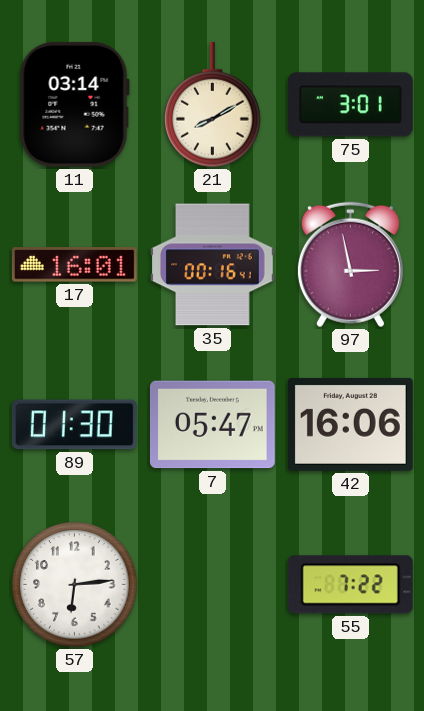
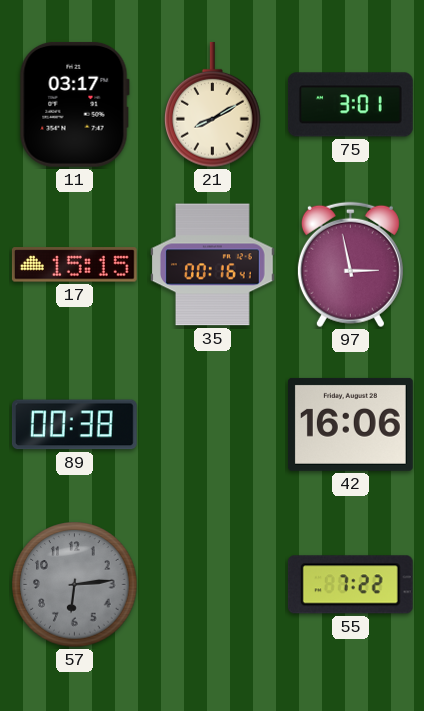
11: 03:14 -> 03:17
17: 16:01 -> 15:15
89: 01:30 -> 00:38
7: 05:47 -> none
57 dial: white -> grey
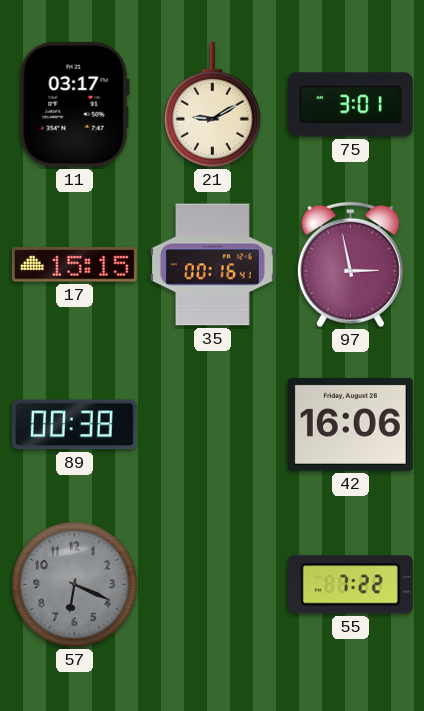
21: 8:10 -> 9:10
57: 6:14 -> 6:19
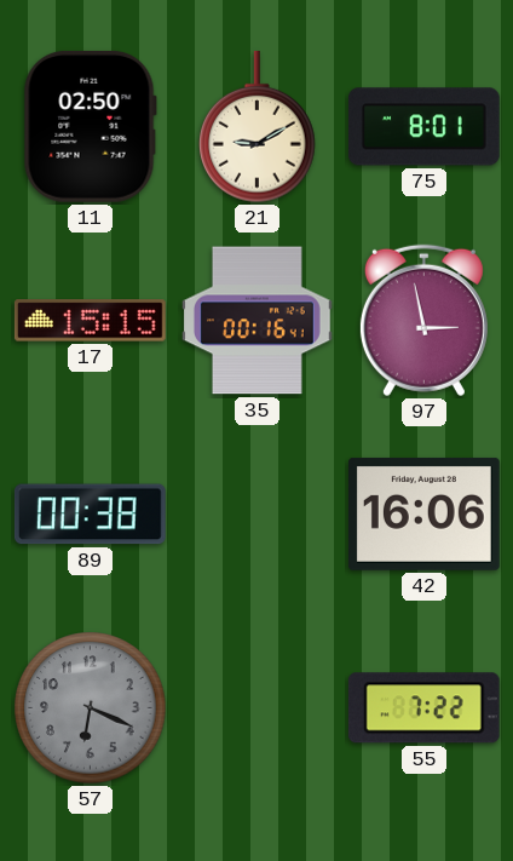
11: 03:17 -> 02:50
75: 3:01 -> 8:01
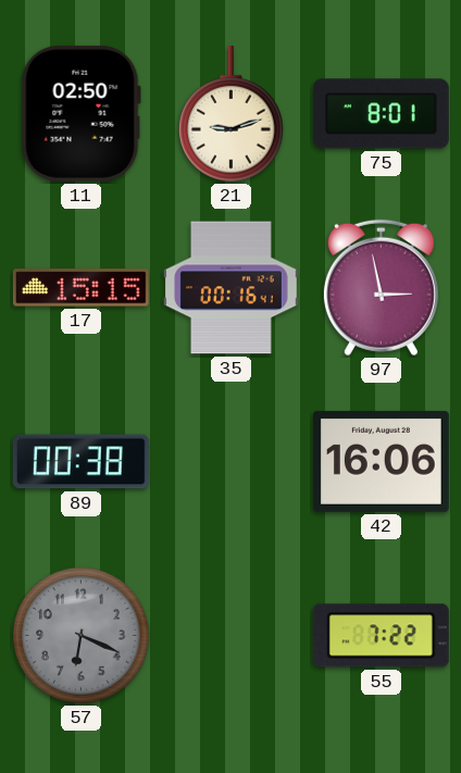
21: 9:10 -> 9:12
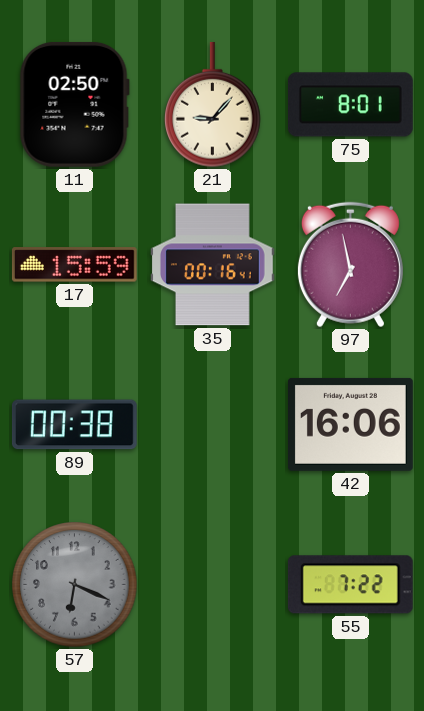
21: 9:12 -> 9:07
17: 15:15 -> 15:59
97: 2:58 -> 6:58
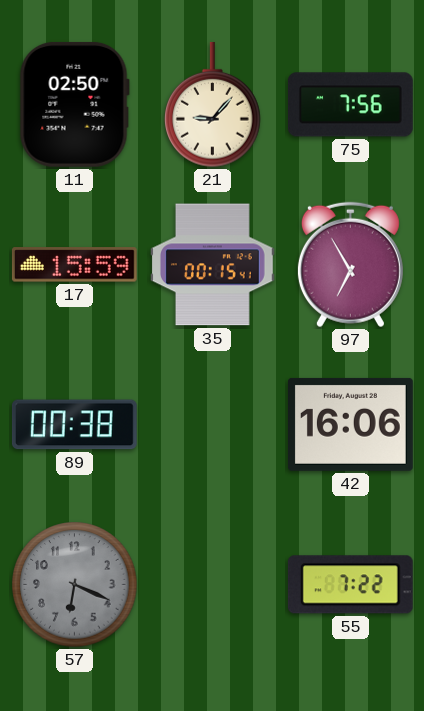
75: 8:01 -> 7:56
35: 00:16 -> 00:15
97: 6:58 -> 6:55
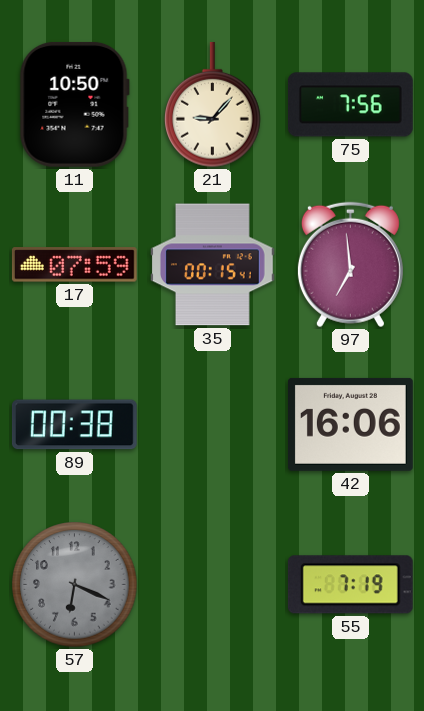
11: 02:50 -> 10:50
17: 15:59 -> 07:59
97: 6:55 -> 6:59
55: 7:22 -> 7:19
